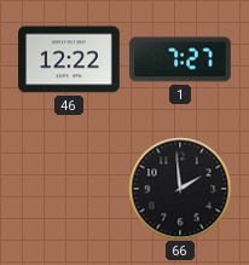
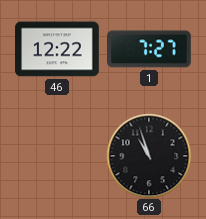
66: 1:59 -> 10:57
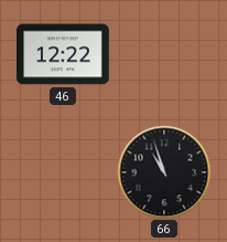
1: 7:27 -> none
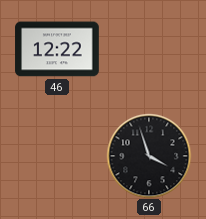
66: 10:57 -> 3:57
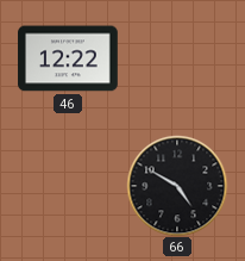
66: 3:57 -> 4:50
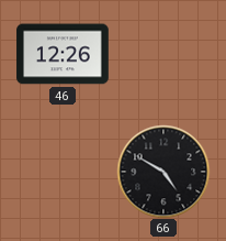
46: 12:22 -> 12:26
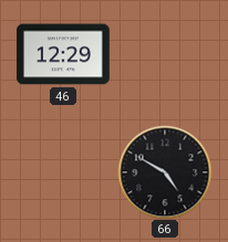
46: 12:26 -> 12:29
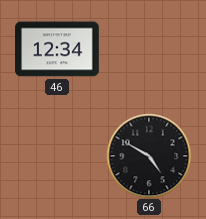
46: 12:29 -> 12:34
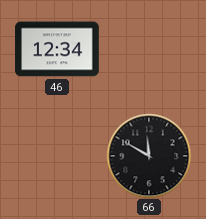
66: 4:50 -> 11:50
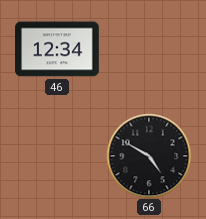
66: 11:50 -> 4:50
